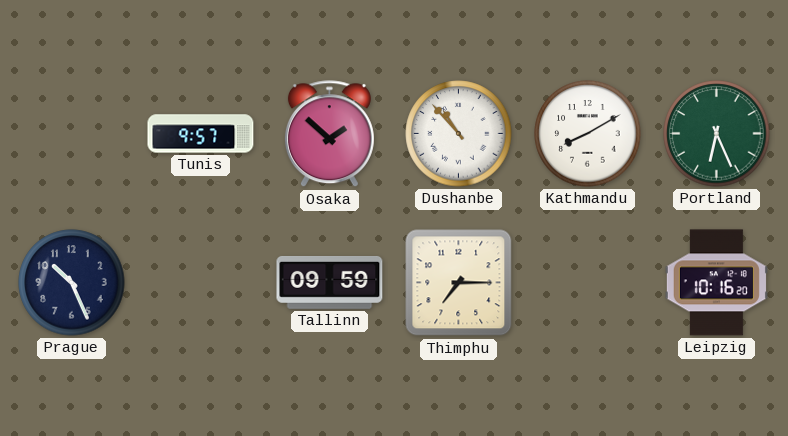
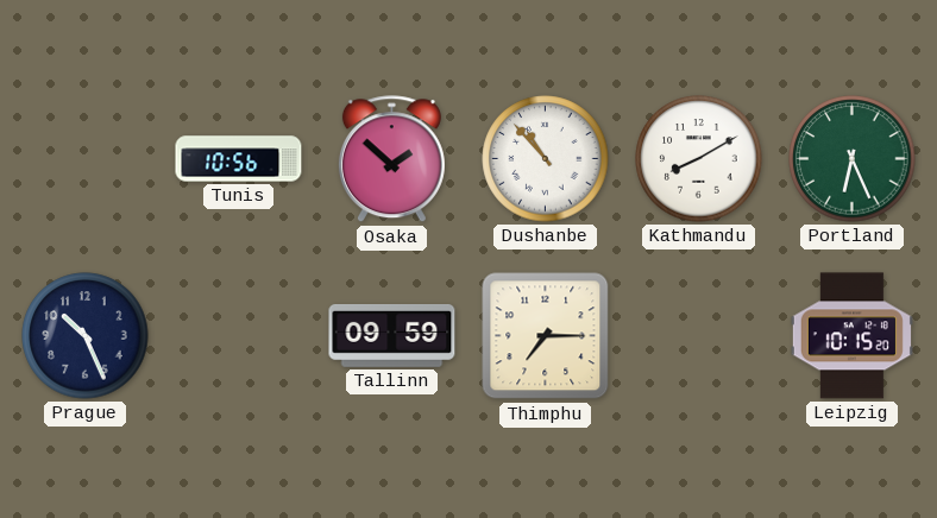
Tunis: 9:57 -> 10:56
Leipzig: 10:16 -> 10:15
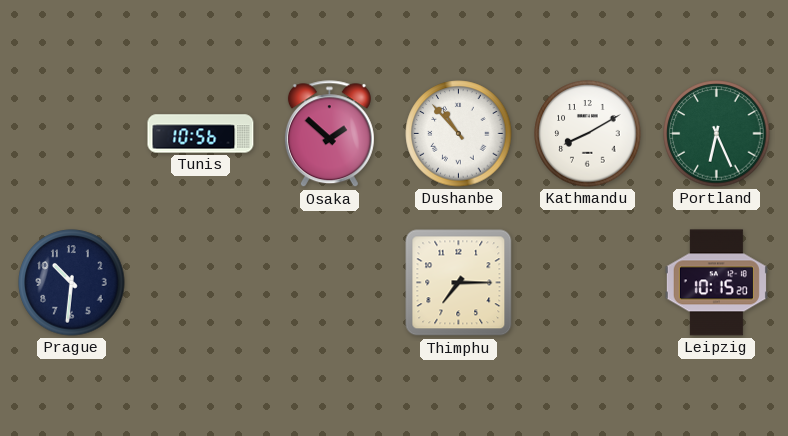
Prague: 10:26 -> 10:31
Tallinn: 09:59 -> none
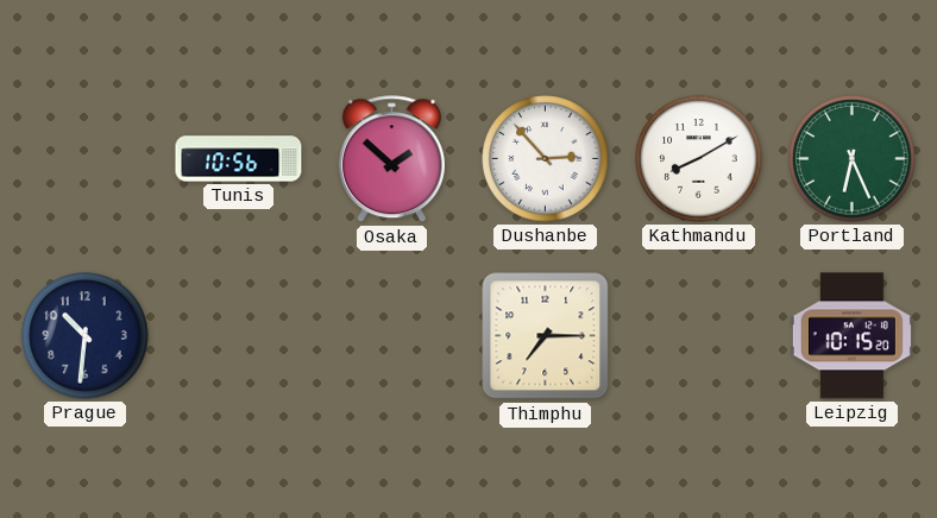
Dushanbe: 10:53 -> 2:53
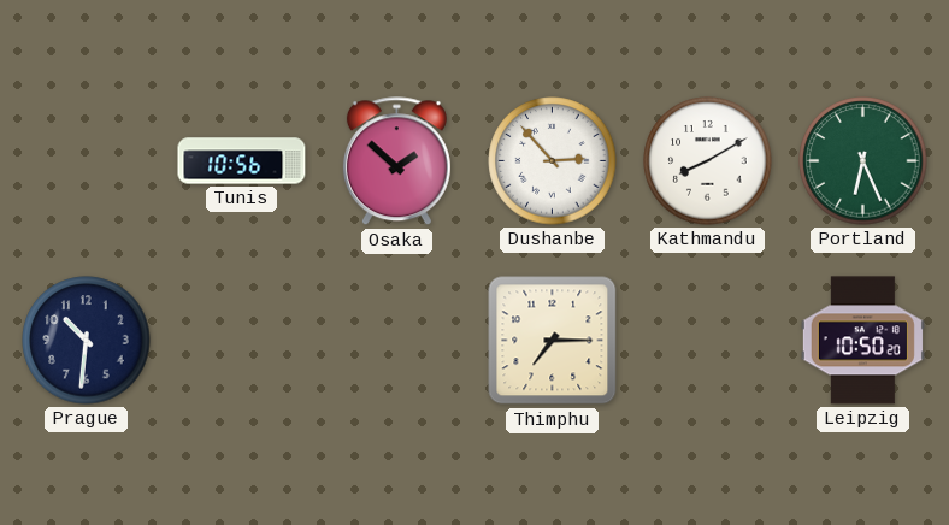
Leipzig: 10:15 -> 10:50
